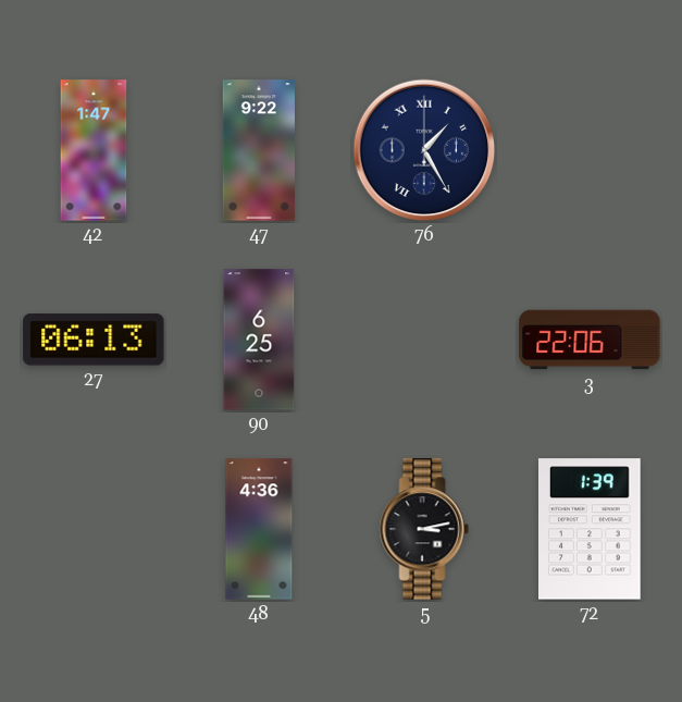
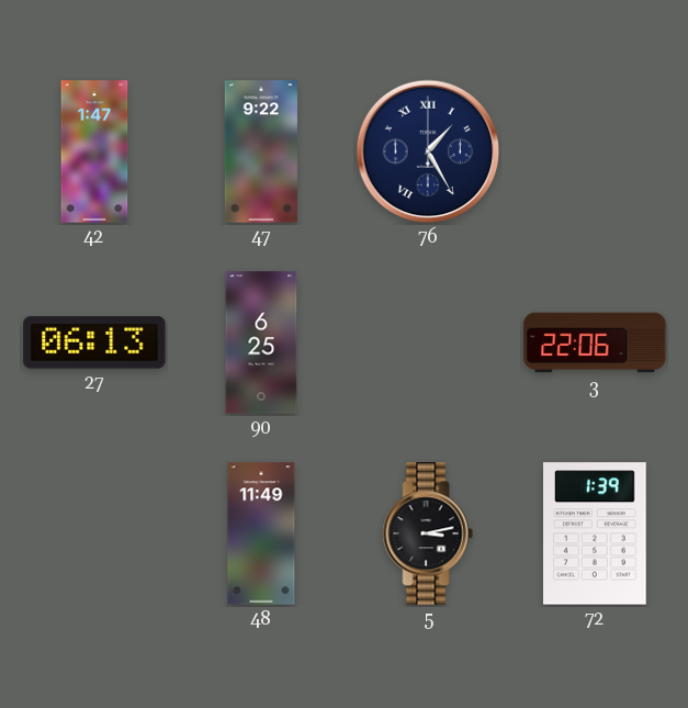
48: 4:36 -> 11:49
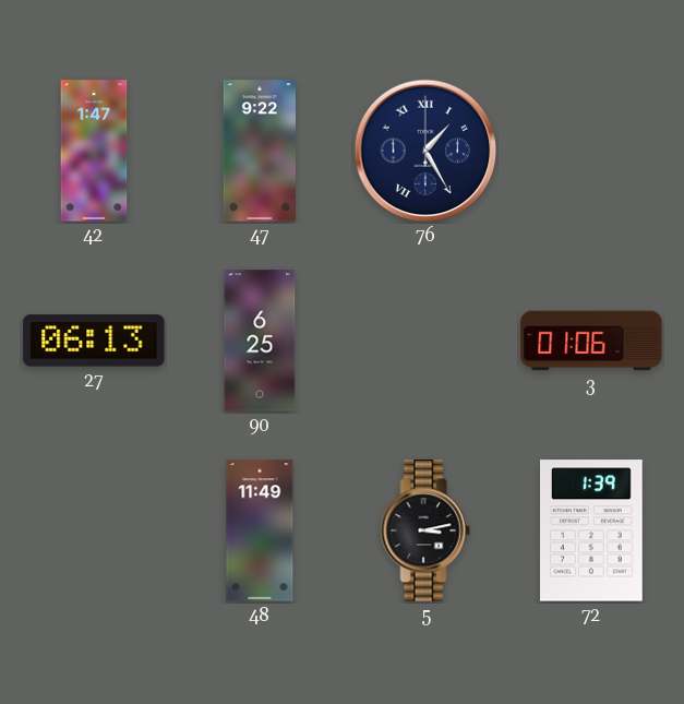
3: 22:06 -> 01:06
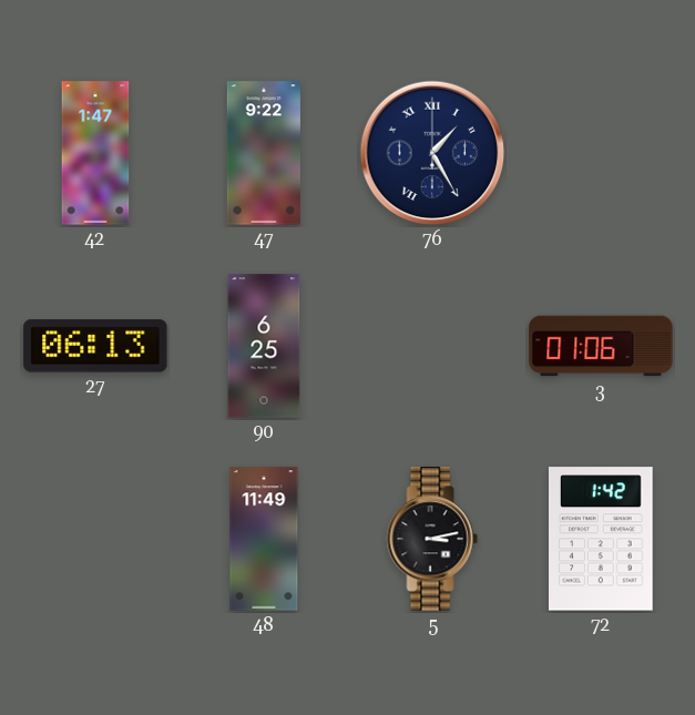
72: 1:39 -> 1:42
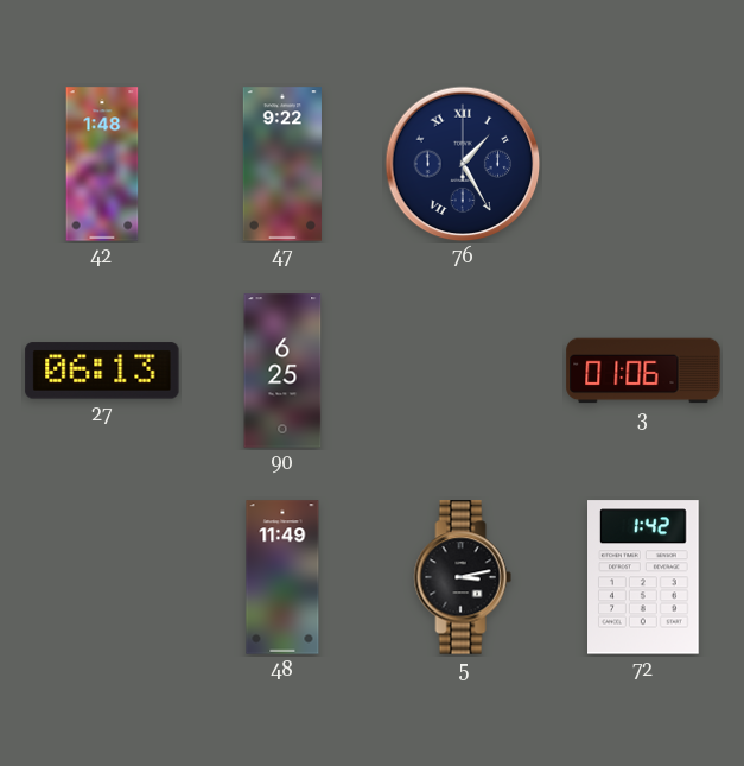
42: 1:47 -> 1:48
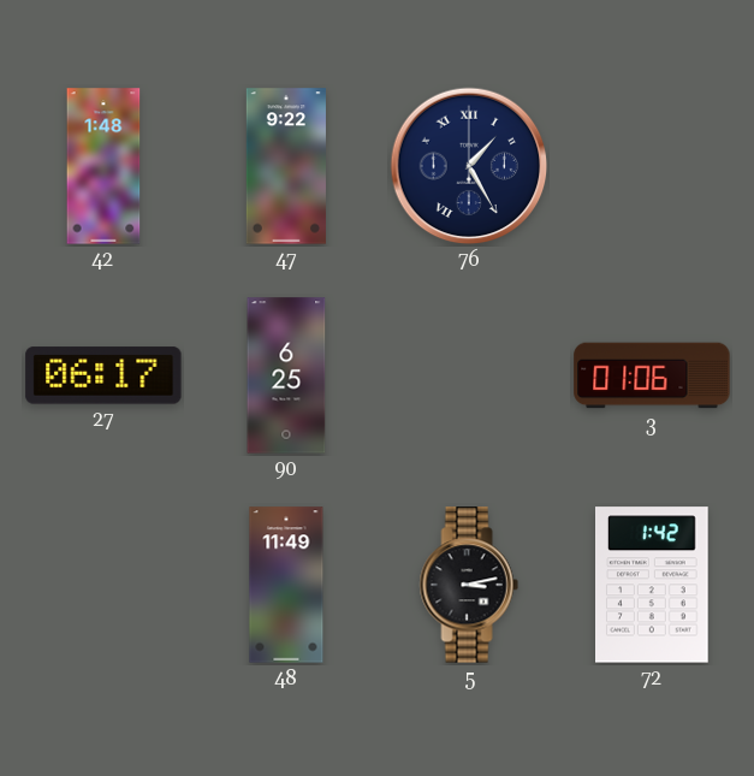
27: 06:13 -> 06:17
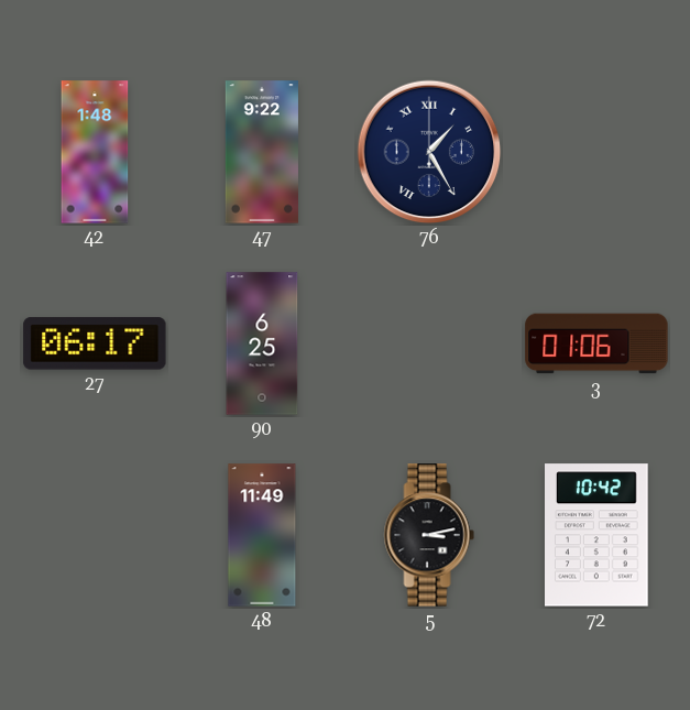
72: 1:42 -> 10:42
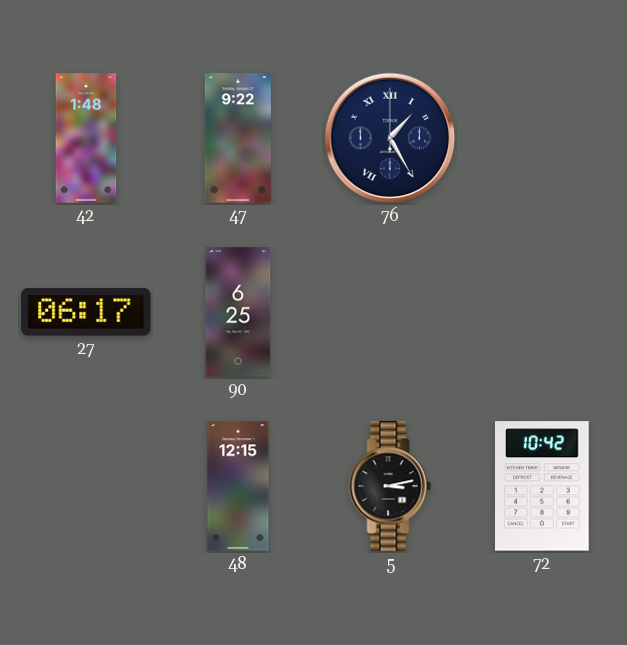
3: 01:06 -> none
48: 11:49 -> 12:15
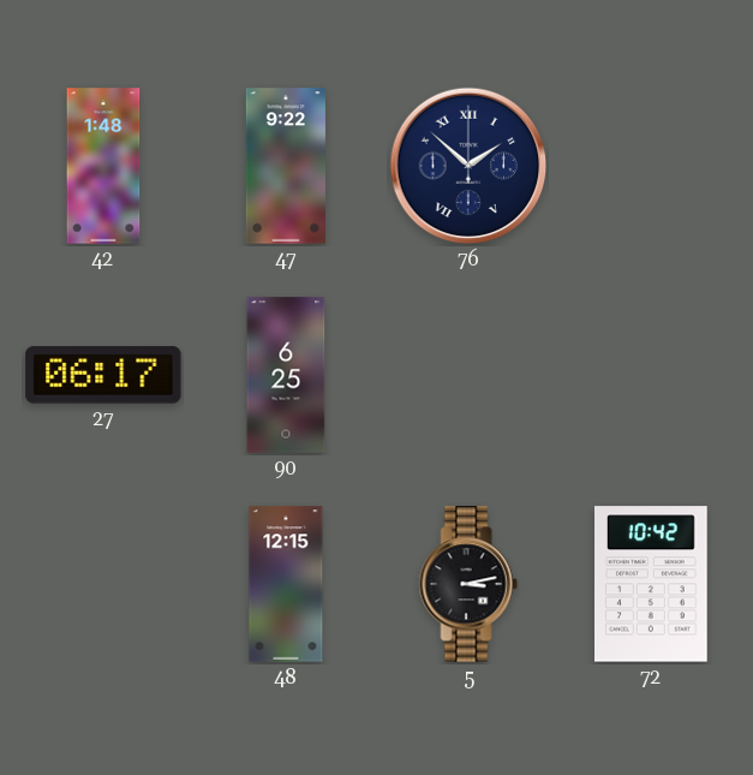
76: 1:25 -> 1:52
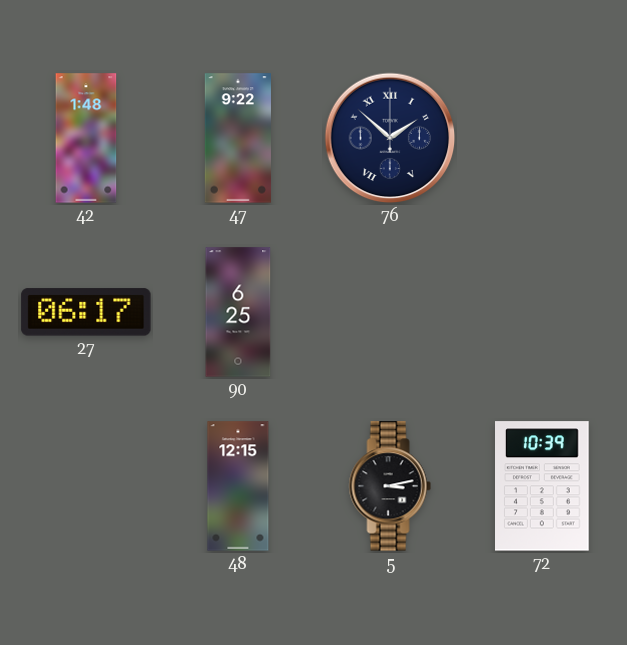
72: 10:42 -> 10:39
